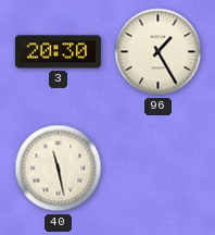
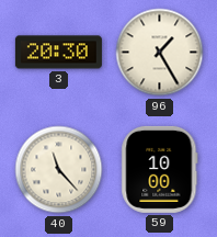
40: 11:28 -> 11:23
59: none -> 10:00
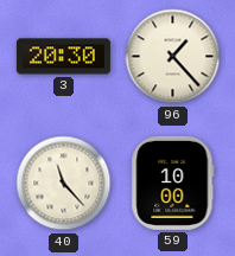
96: 1:25 -> 1:23
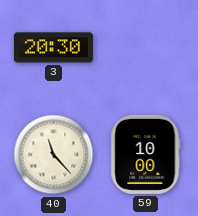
96: 1:23 -> none
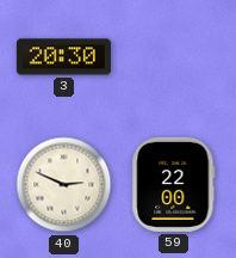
40: 11:23 -> 2:49
59: 10:00 -> 22:00
